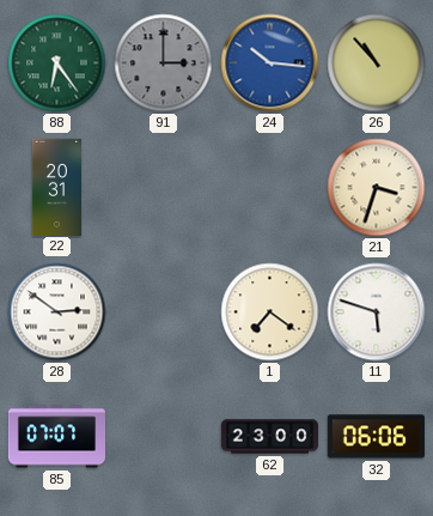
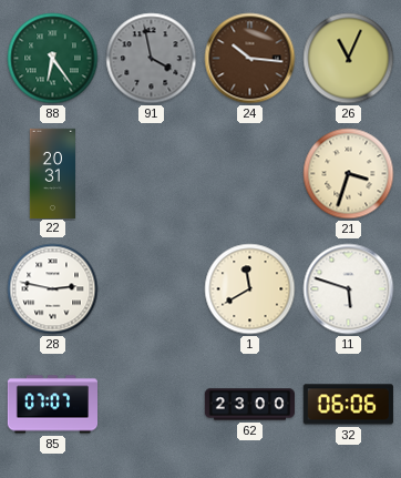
91: 3:00 -> 3:58
24 dial: blue -> brown
26: 10:53 -> 11:04
28: 2:51 -> 2:47
1: 7:21 -> 11:40
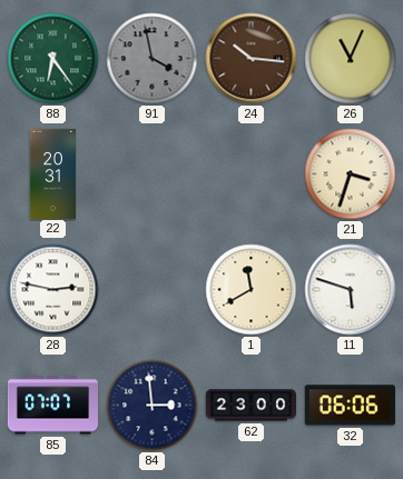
84: none -> 2:59
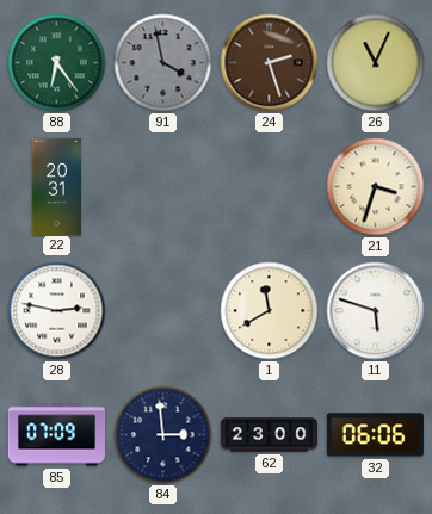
24: 10:16 -> 2:27
85: 07:07 -> 07:09
